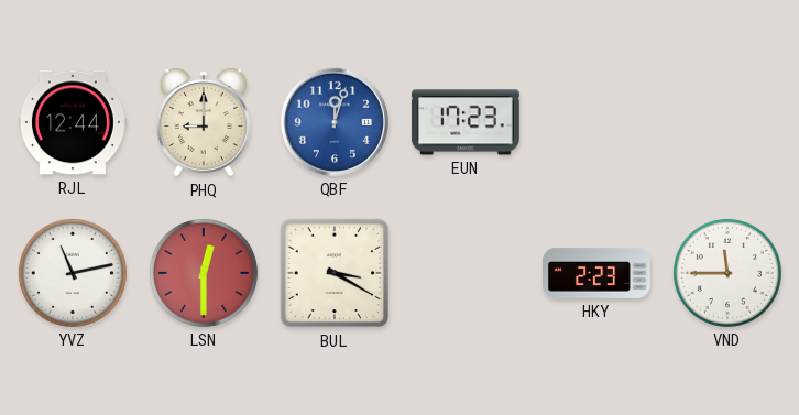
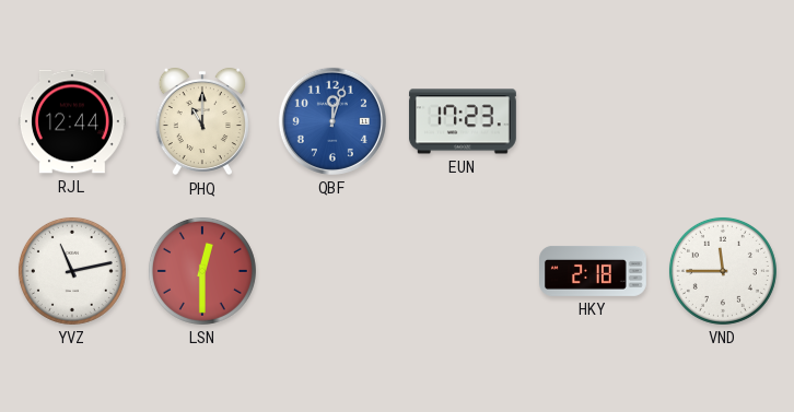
PHQ: 9:00 -> 11:00
BUL: 3:20 -> none
HKY: 2:23 -> 2:18
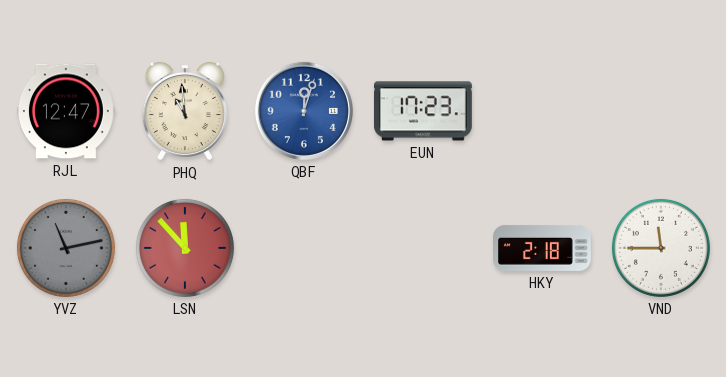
RJL: 12:44 -> 12:47
PHQ: 11:00 -> 10:59
YVZ dial: white -> grey
LSN: 12:30 -> 11:53
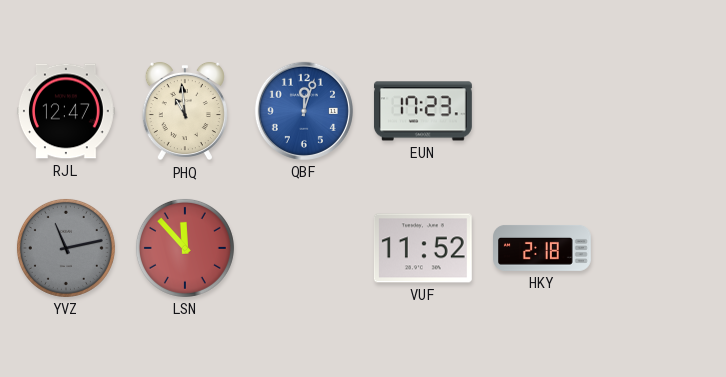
VUF: none -> 11:52
VND: 11:45 -> none
